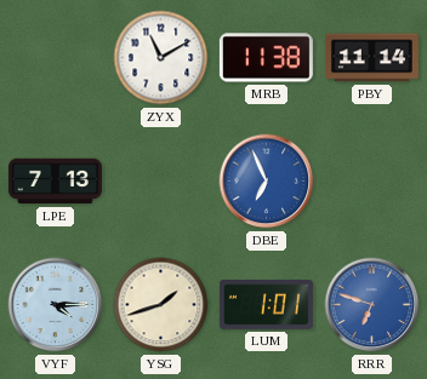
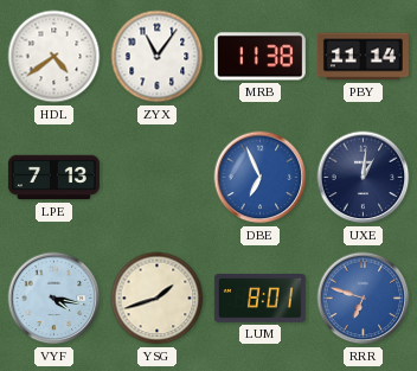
HDL: none -> 4:39
ZYX: 11:10 -> 11:06
UXE: none -> 1:01
VYF: 4:15 -> 4:17
LUM: 1:01 -> 8:01
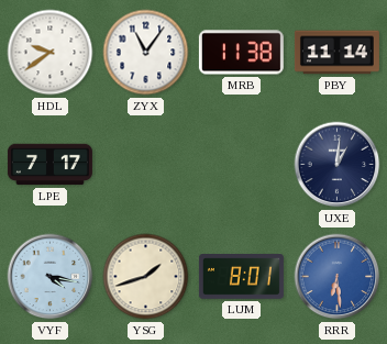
HDL: 4:39 -> 9:39
LPE: 7:13 -> 7:17
DBE: 6:56 -> none
RRR: 6:48 -> 6:29
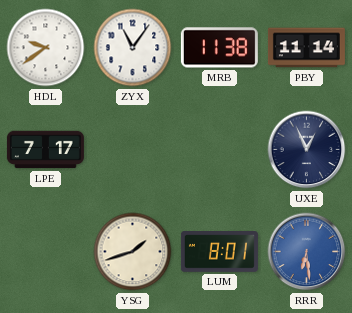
UXE: 1:01 -> 12:56
VYF: 4:17 -> none
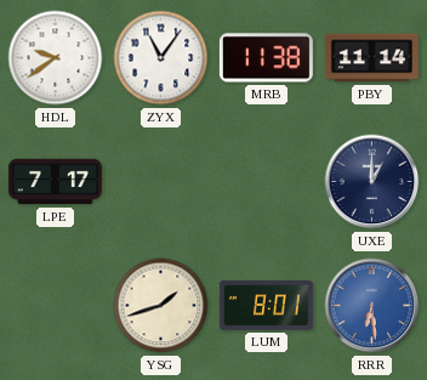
UXE: 12:56 -> 1:00
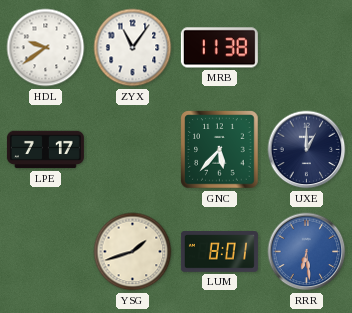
PBY: 11:14 -> none
GNC: none -> 5:37
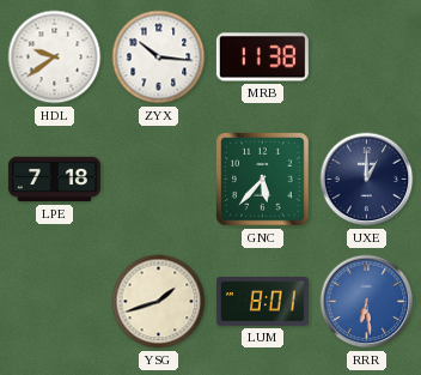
ZYX: 11:06 -> 10:16
LPE: 7:17 -> 7:18
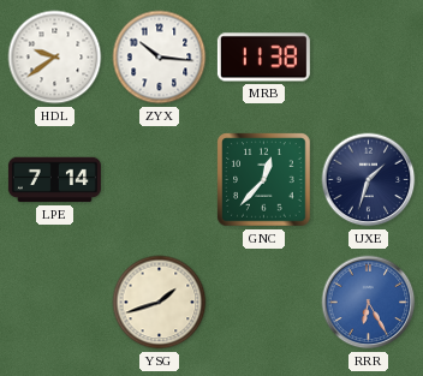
LPE: 7:18 -> 7:14
GNC: 5:37 -> 12:37
UXE: 1:00 -> 1:33
LUM: 8:01 -> none
RRR: 6:29 -> 6:25
